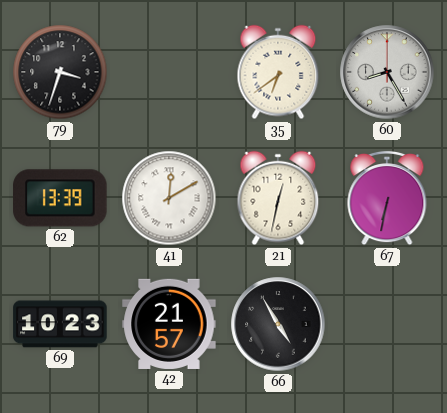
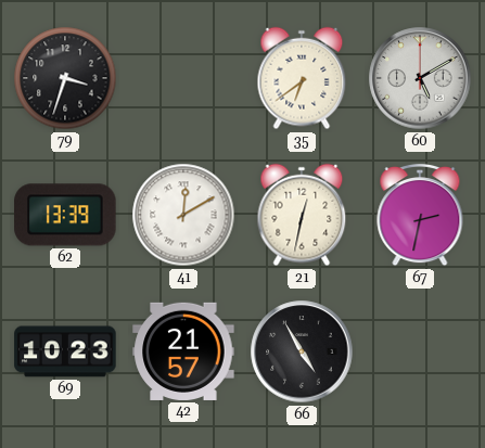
60: 8:25 -> 5:10
67: 6:32 -> 2:32
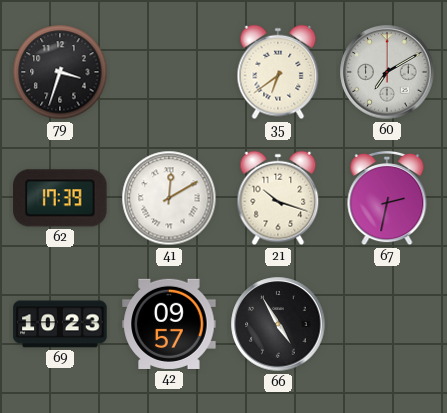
60: 5:10 -> 7:10
62: 13:39 -> 17:39
21: 12:32 -> 10:18
42: 21:57 -> 09:57
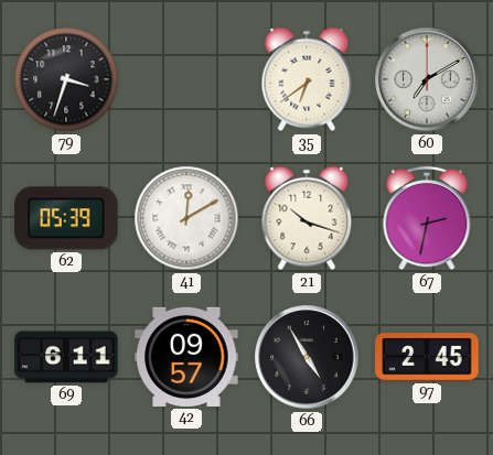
62: 17:39 -> 05:39
69: 10:23 -> 6:11
97: none -> 2:45
